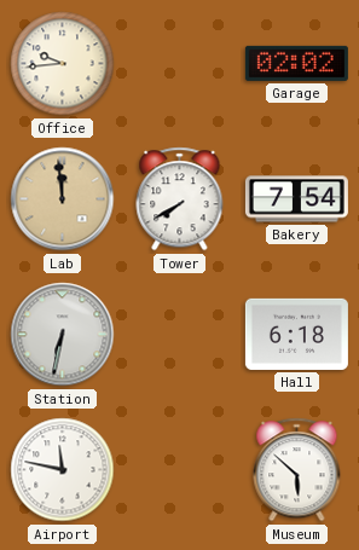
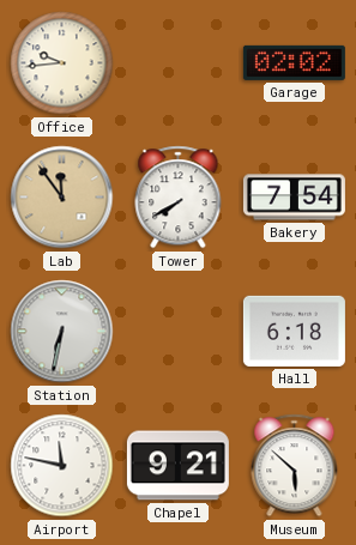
Lab: 11:59 -> 11:54
Chapel: none -> 9:21
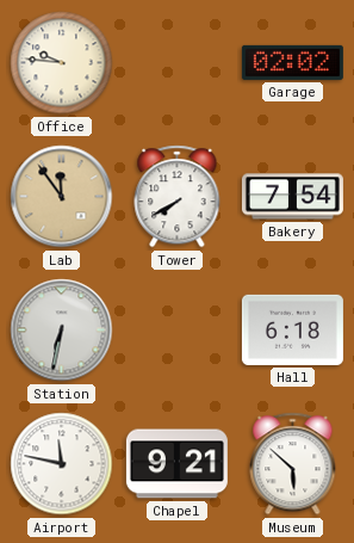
Office: 9:44 -> 9:46
